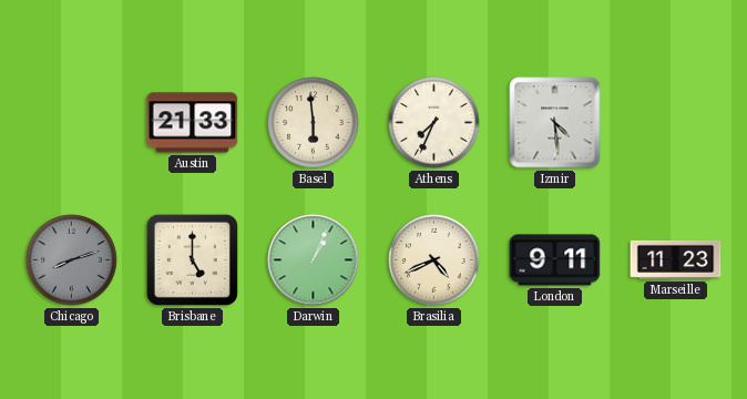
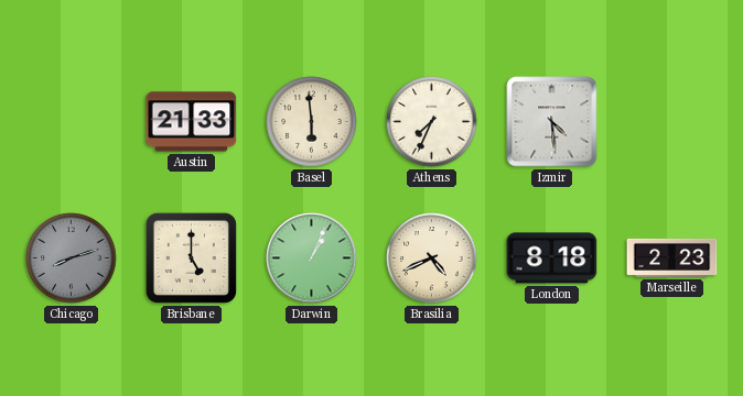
London: 9:11 -> 8:18
Marseille: 11:23 -> 2:23
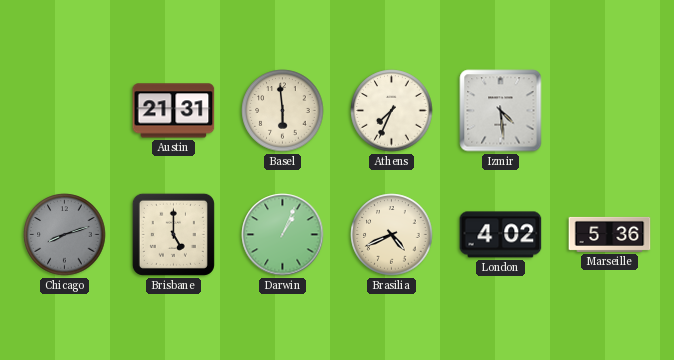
Austin: 21:33 -> 21:31
London: 8:18 -> 4:02
Marseille: 2:23 -> 5:36
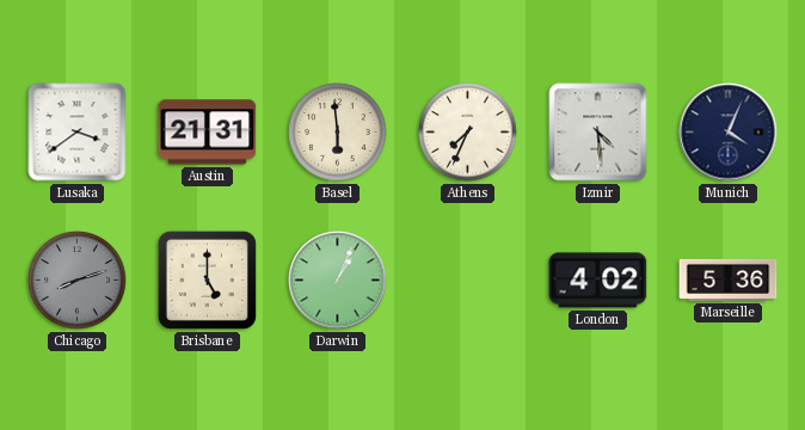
Lusaka: none -> 3:39
Munich: none -> 4:04
Brasilia: 4:41 -> none
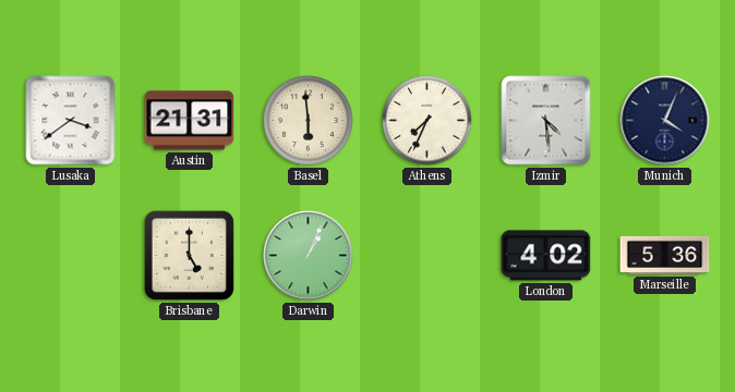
Chicago: 8:12 -> none
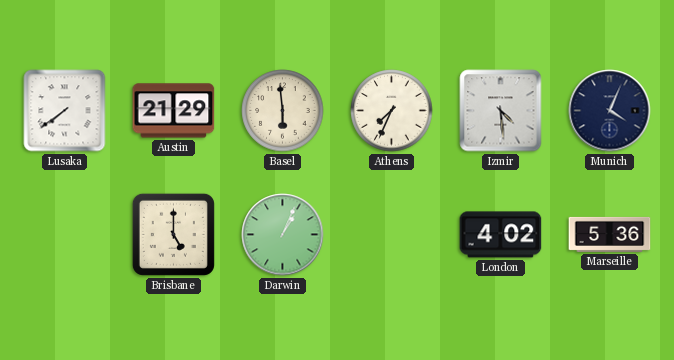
Lusaka: 3:39 -> 7:39
Austin: 21:31 -> 21:29
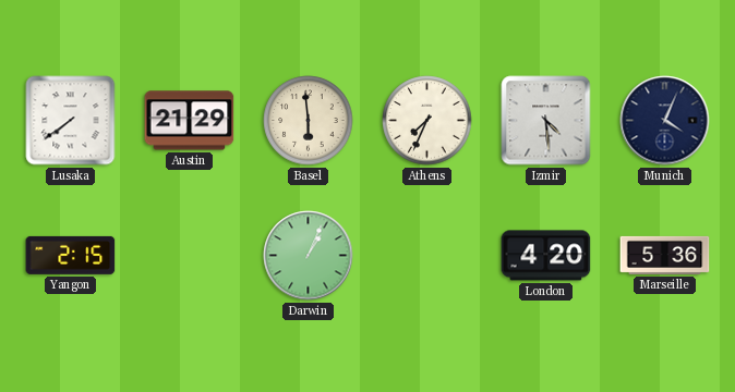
Yangon: none -> 2:15
Brisbane: 5:00 -> none
London: 4:02 -> 4:20
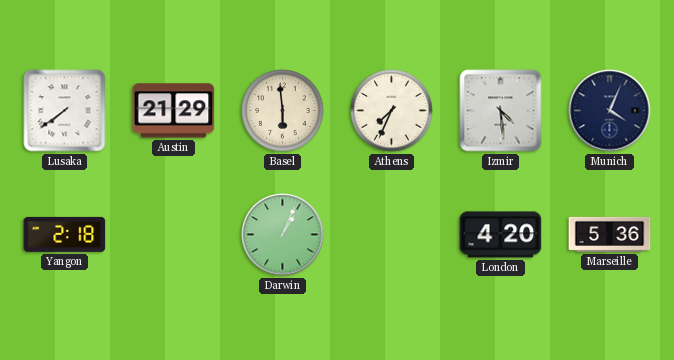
Yangon: 2:15 -> 2:18
